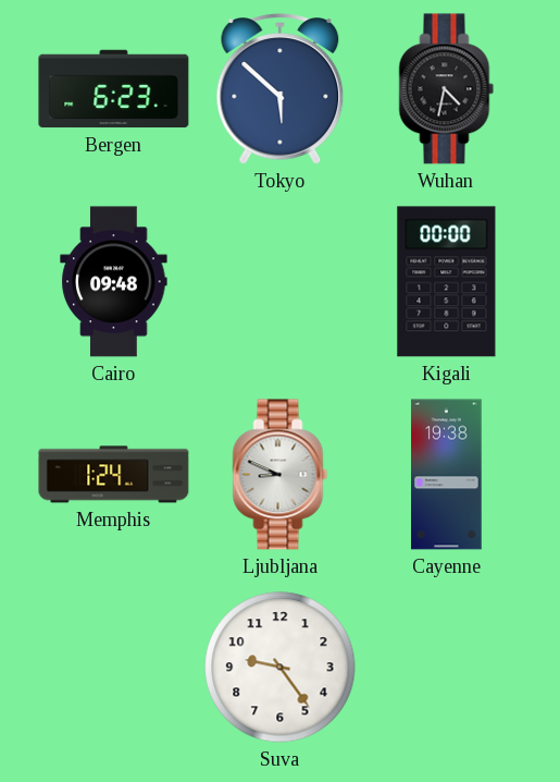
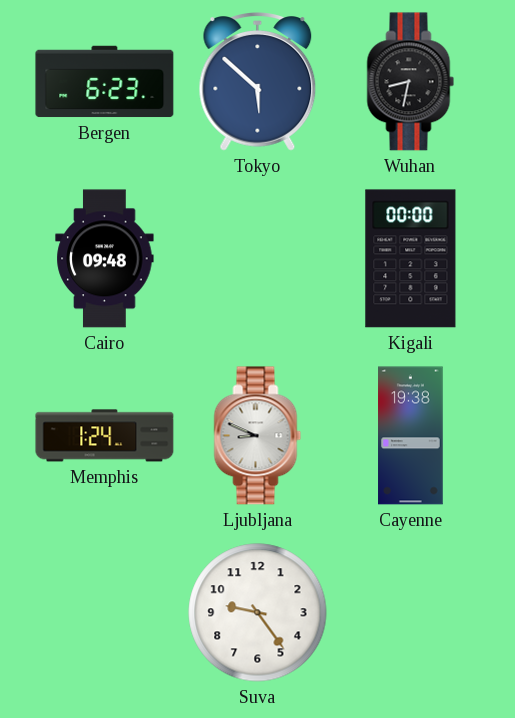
Wuhan: 4:32 -> 8:32
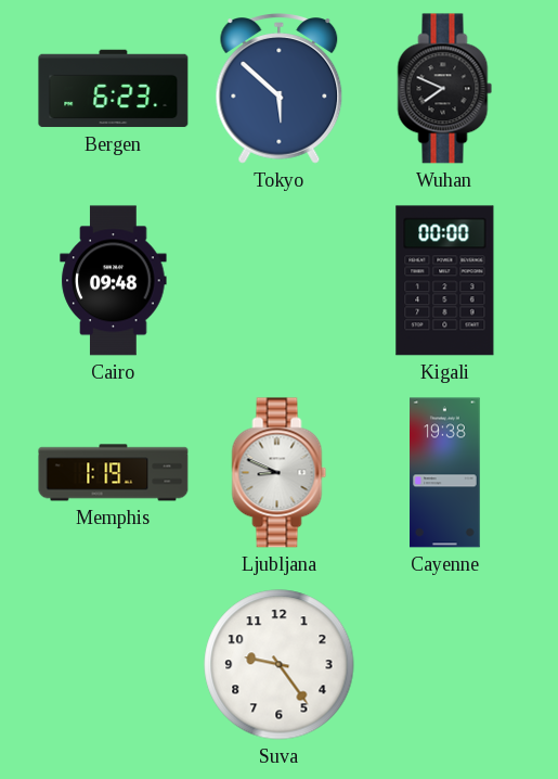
Wuhan: 8:32 -> 7:49
Memphis: 1:24 -> 1:19
